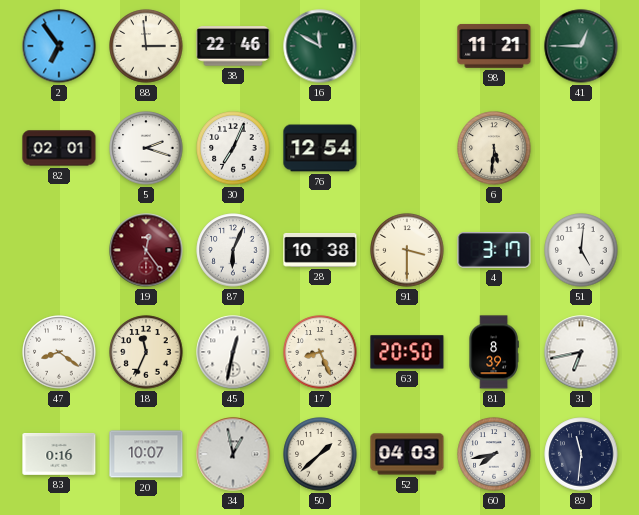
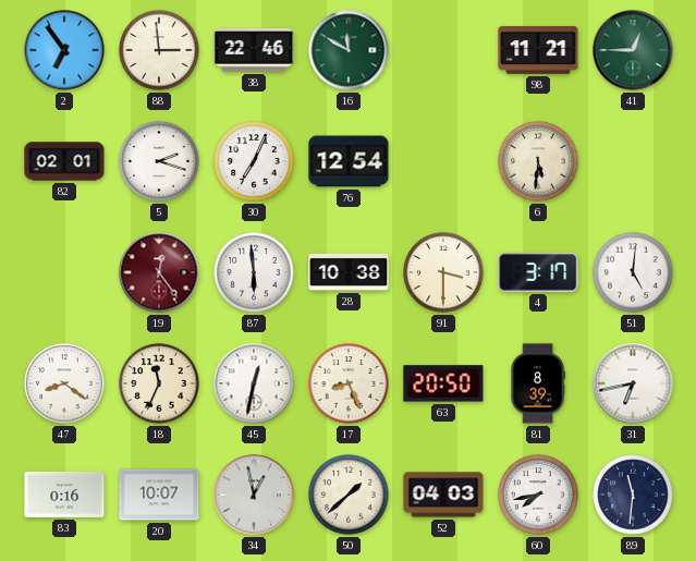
87: 6:04 -> 5:59
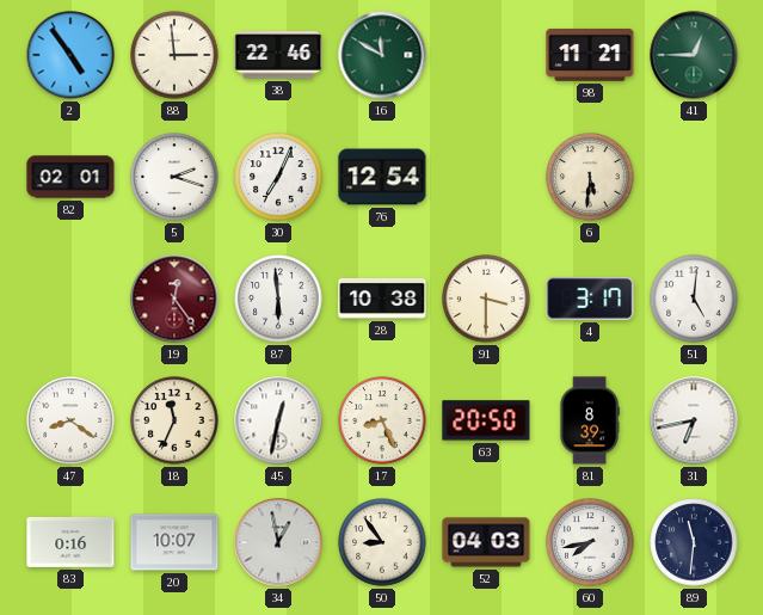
2: 6:54 -> 4:54
50: 1:38 -> 8:54
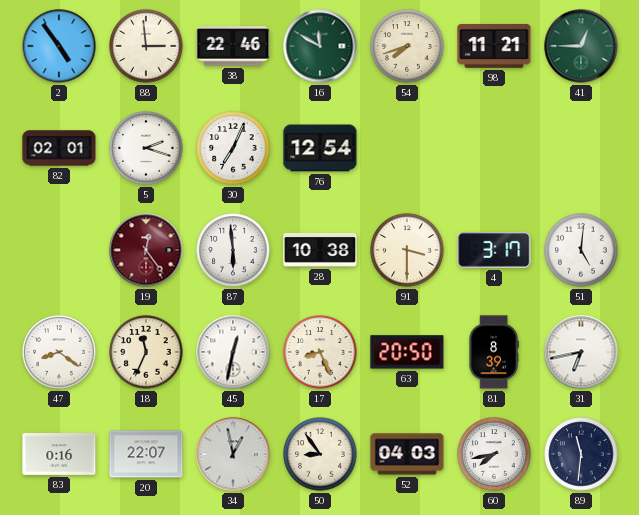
54: none -> 7:42
6: 5:31 -> none
20: 10:07 -> 22:07
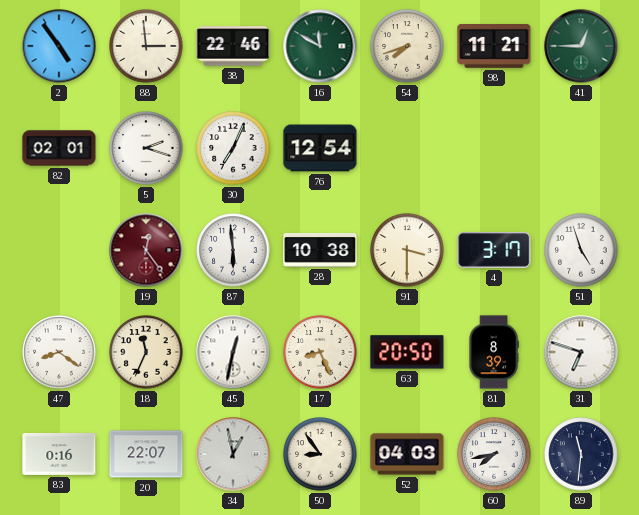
51: 5:01 -> 4:57
31: 6:43 -> 6:48
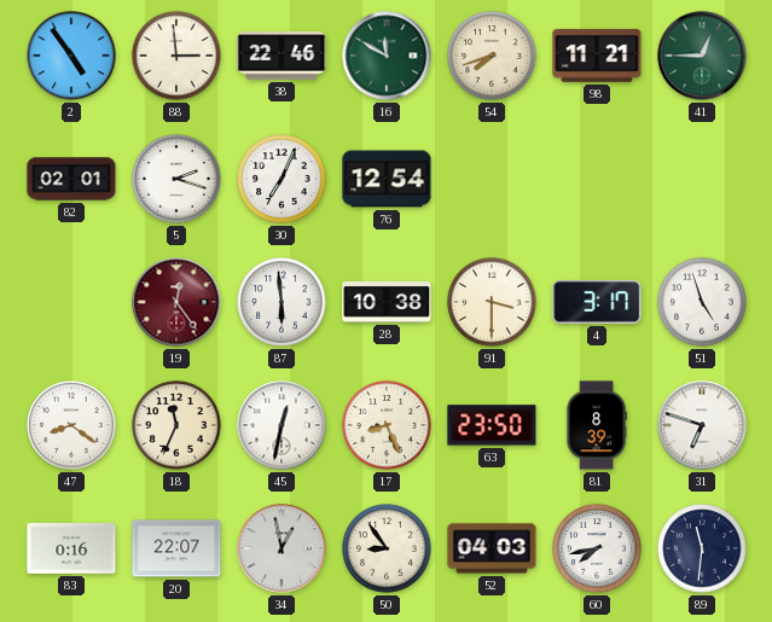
63: 20:50 -> 23:50
